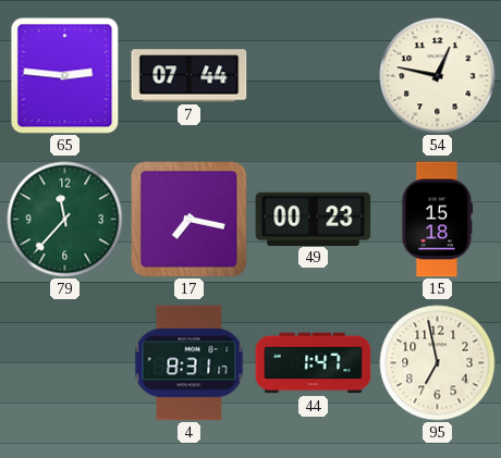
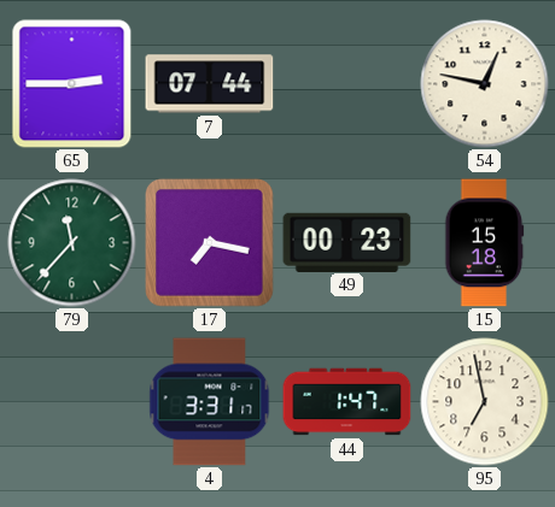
65: 2:46 -> 2:45
4: 8:31 -> 3:31
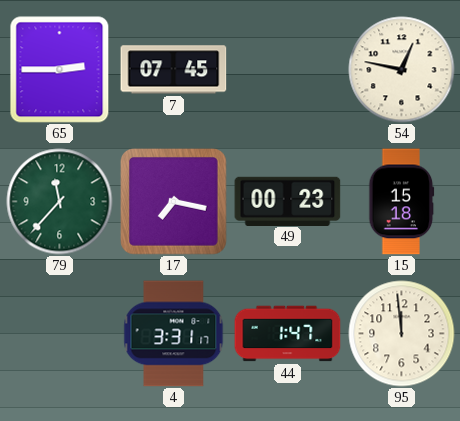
7: 07:44 -> 07:45
95: 6:58 -> 11:59
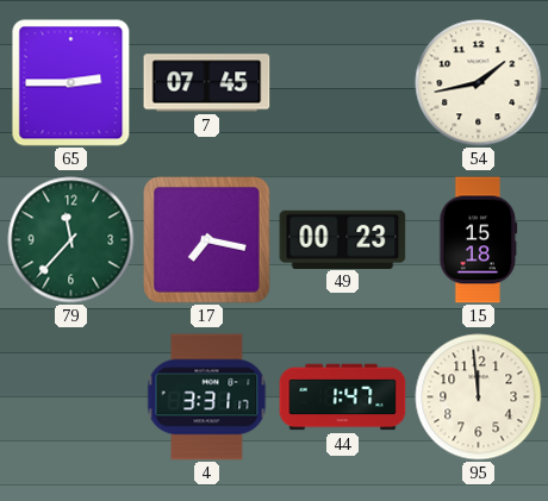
54: 12:47 -> 1:43
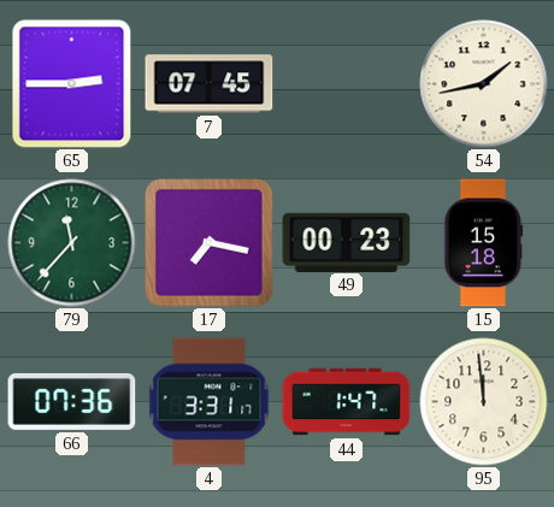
66: none -> 07:36
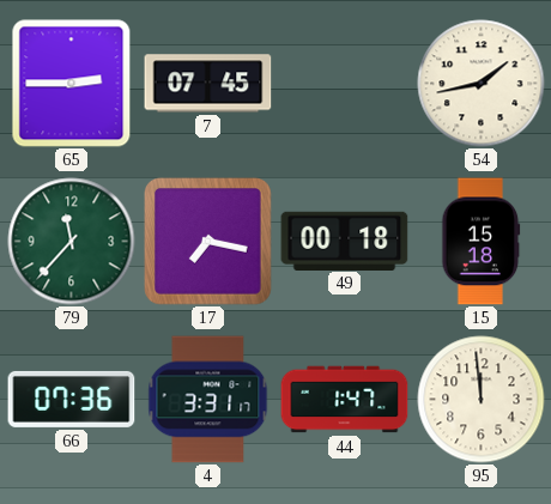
49: 00:23 -> 00:18
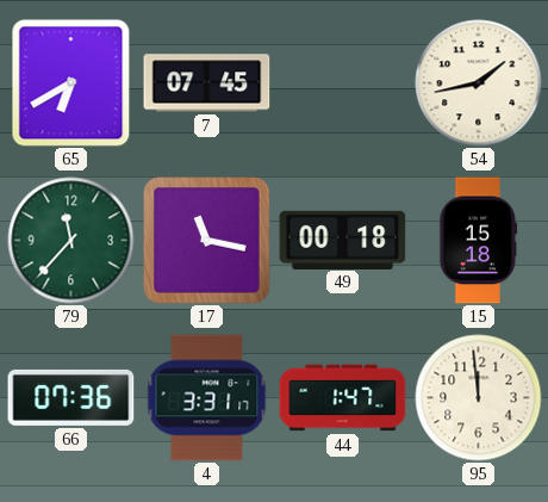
65: 2:45 -> 6:40
17: 7:17 -> 11:17
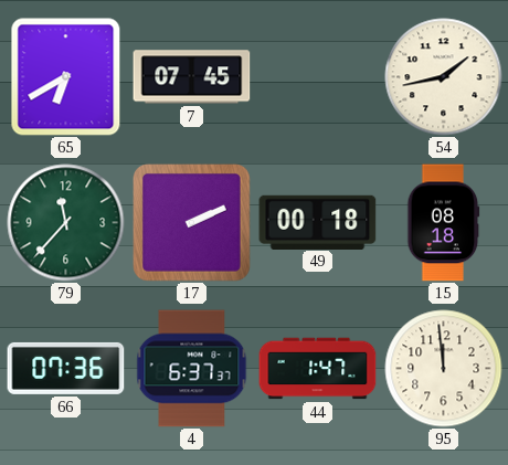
17: 11:17 -> 2:11
15: 15:18 -> 08:18
4: 3:31 -> 6:37
